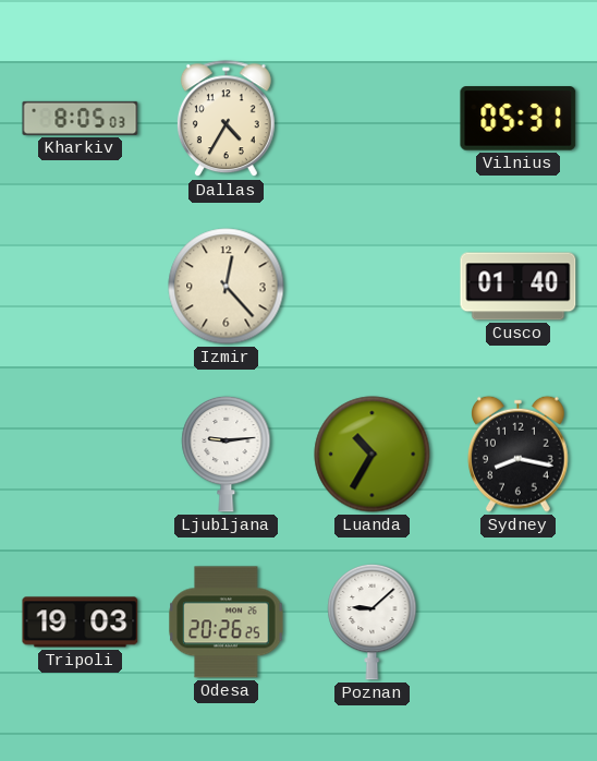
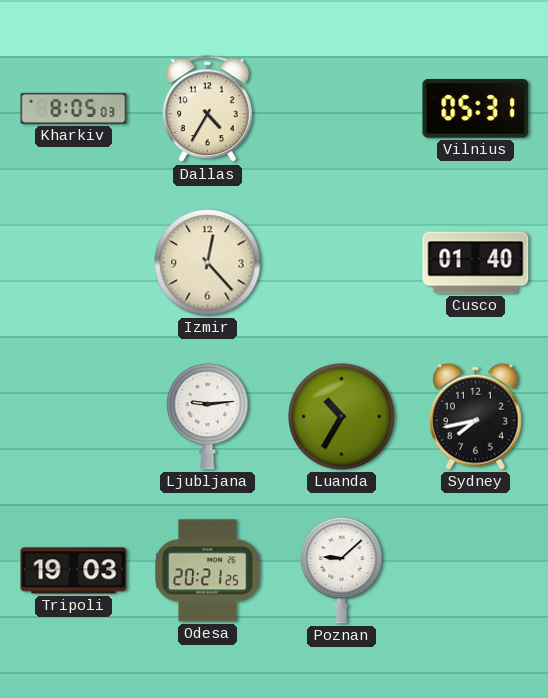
Sydney: 8:17 -> 7:43
Odesa: 20:26 -> 20:21
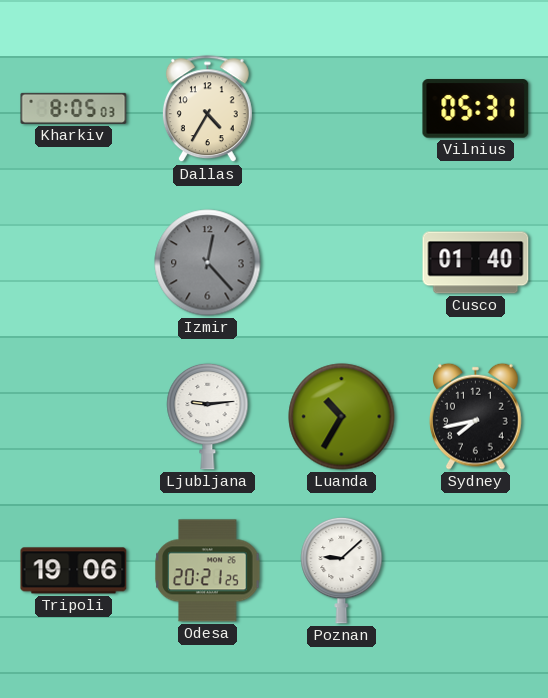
Izmir dial: cream -> grey
Tripoli: 19:03 -> 19:06
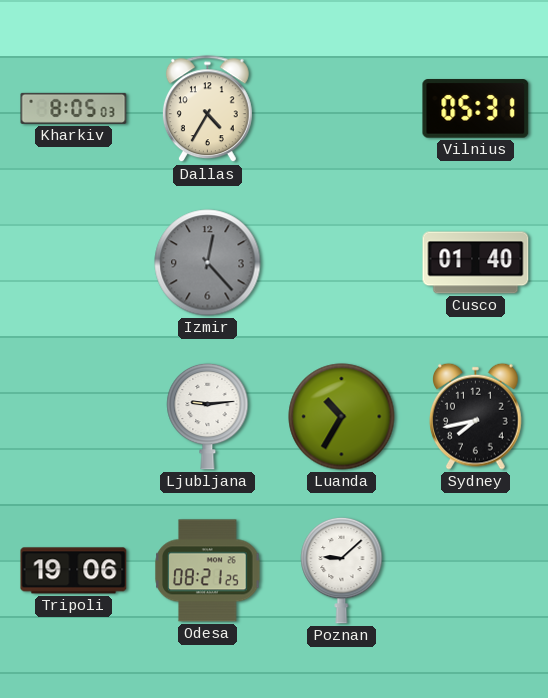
Odesa: 20:21 -> 08:21
